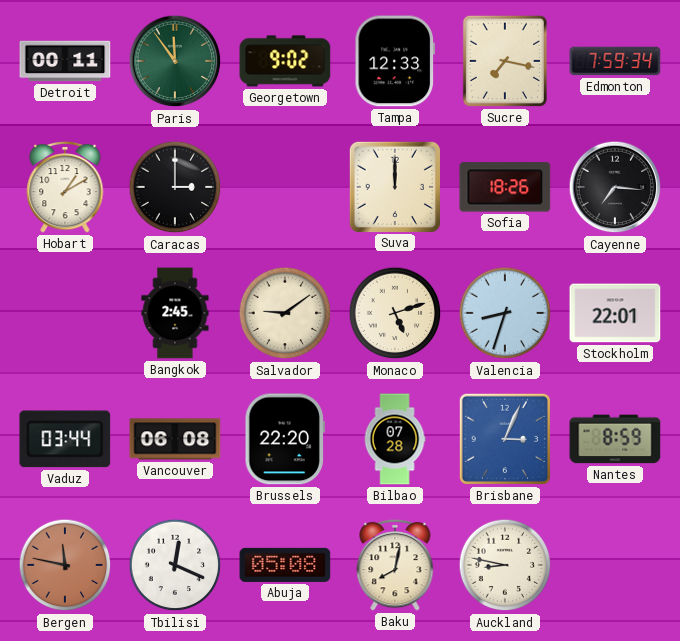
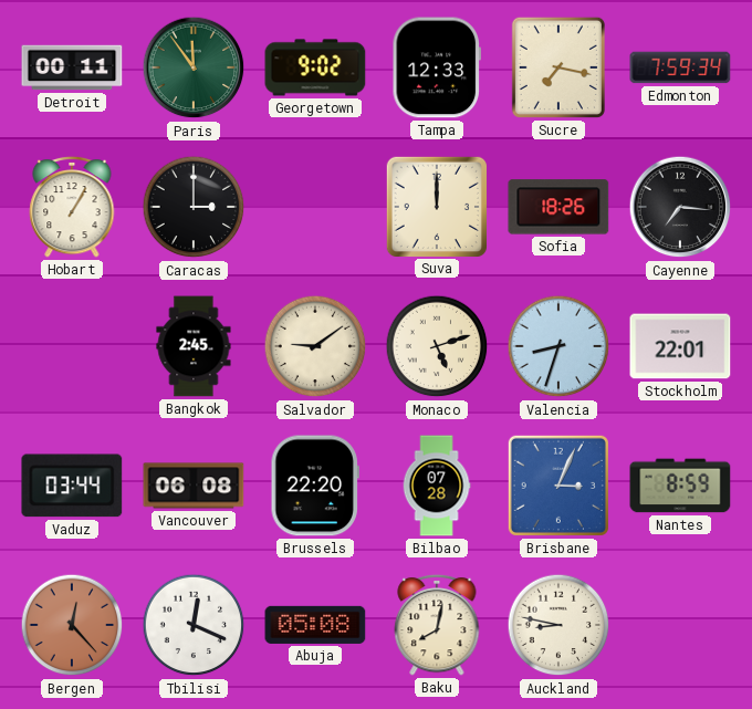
Hobart: 1:10 -> 1:05
Bergen: 11:47 -> 12:23
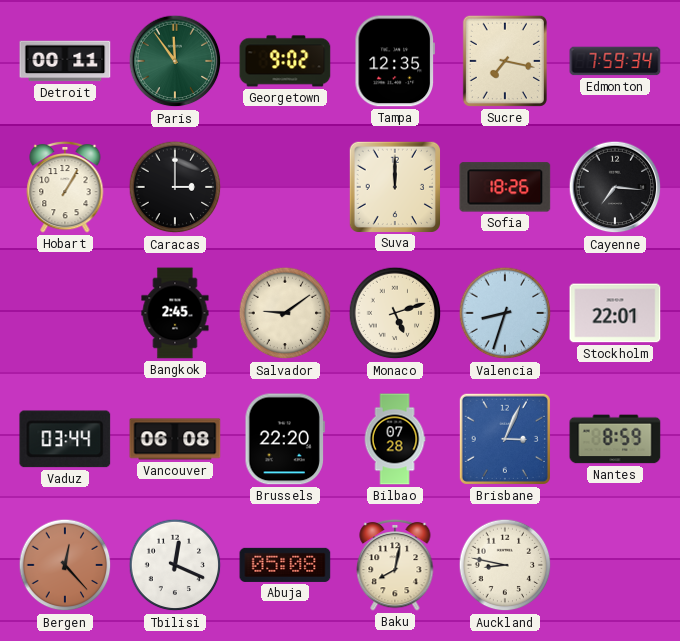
Tampa: 12:33 -> 12:35
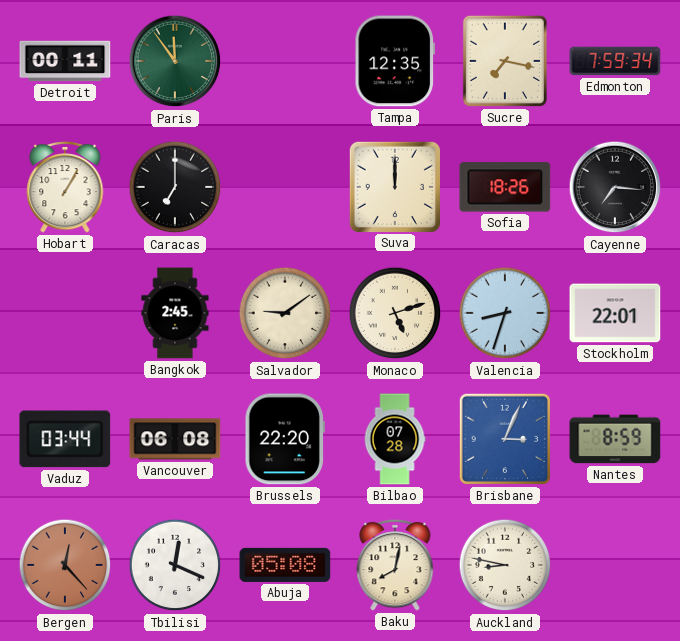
Georgetown: 9:02 -> none
Caracas: 3:00 -> 7:00
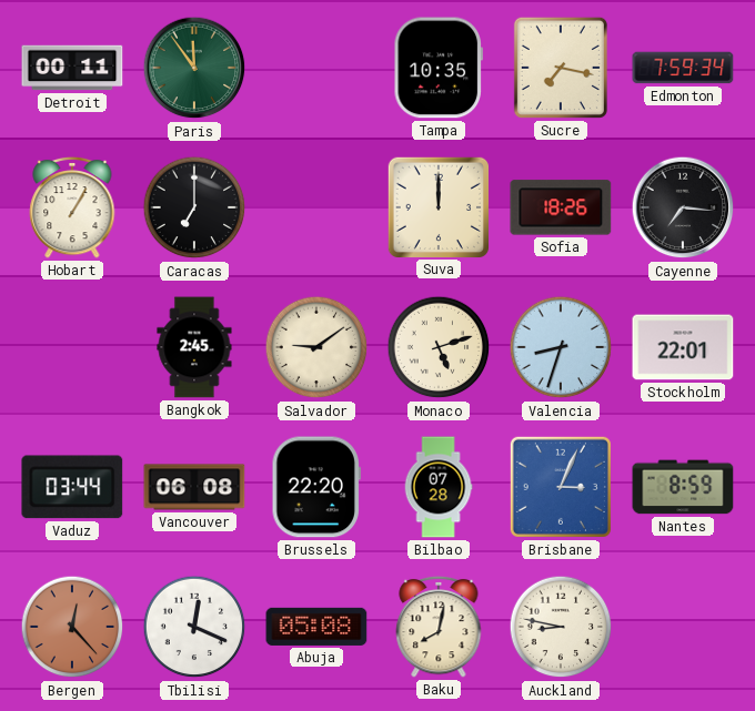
Tampa: 12:35 -> 10:35
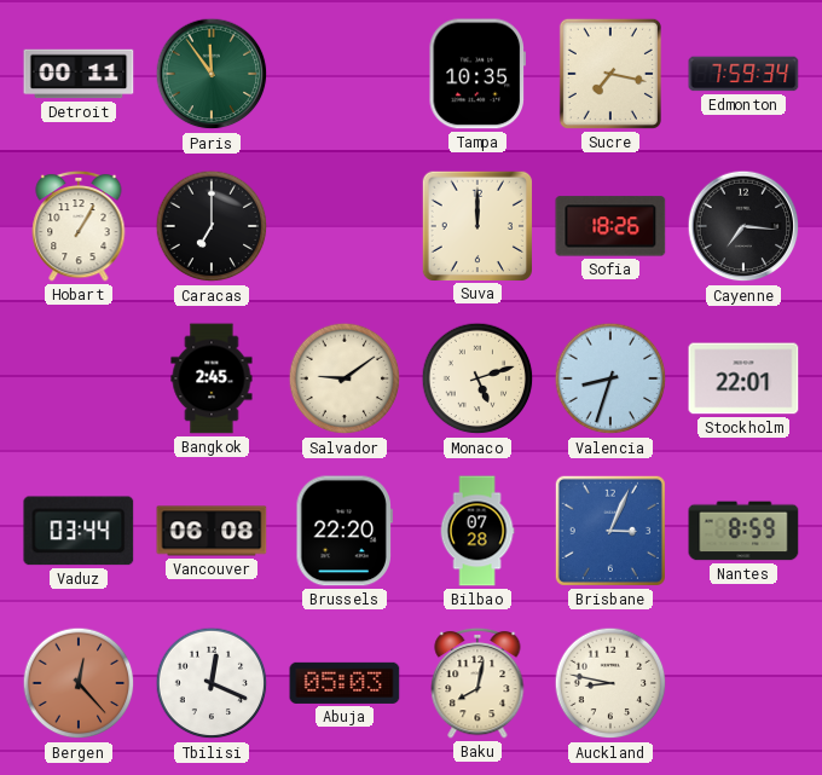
Abuja: 05:08 -> 05:03
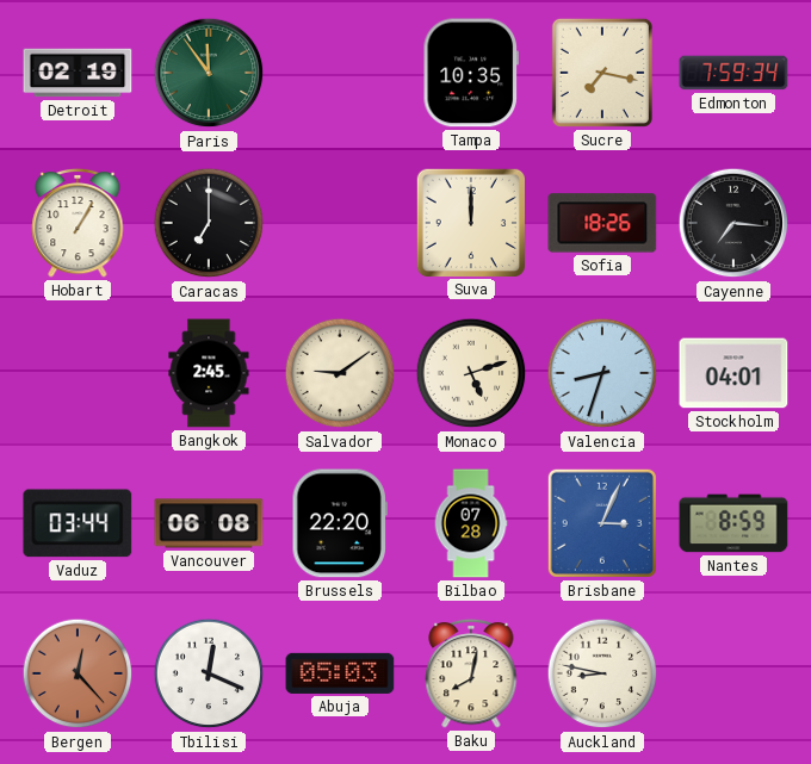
Detroit: 00:11 -> 02:19
Stockholm: 22:01 -> 04:01
